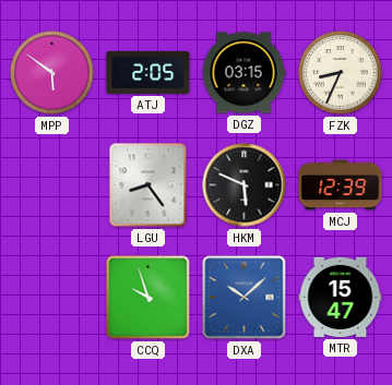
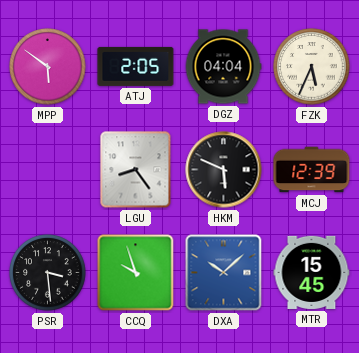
DGZ: 03:15 -> 04:04
FZK: 8:34 -> 5:34
PSR: none -> 3:29
MTR: 15:47 -> 15:45
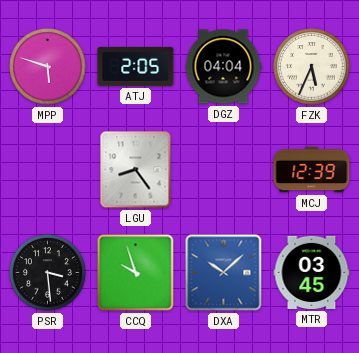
MPP: 5:51 -> 5:48
HKM: 5:49 -> none
MTR: 15:45 -> 03:45
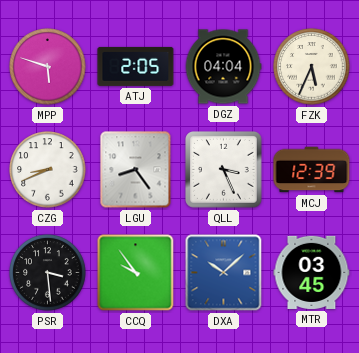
CZG: none -> 8:41
QLL: none -> 3:26
CCQ: 9:57 -> 9:54
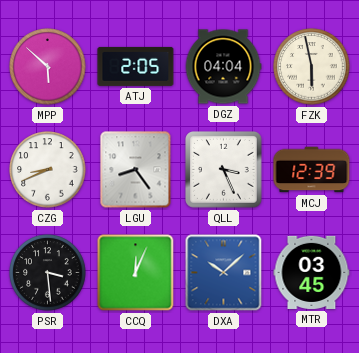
MPP: 5:48 -> 5:52
FZK: 5:34 -> 5:58
CCQ: 9:54 -> 12:04
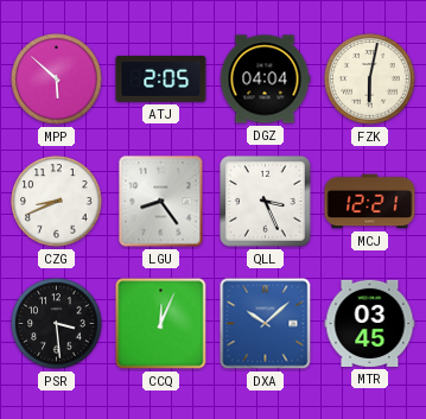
FZK: 5:58 -> 6:02
MCJ: 12:39 -> 12:21
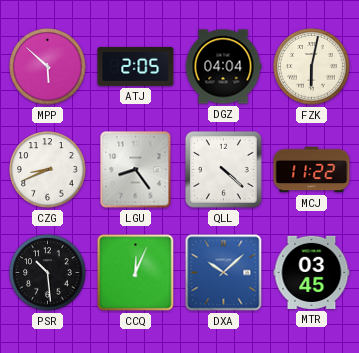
QLL: 3:26 -> 4:22
MCJ: 12:21 -> 11:22
PSR: 3:29 -> 10:29
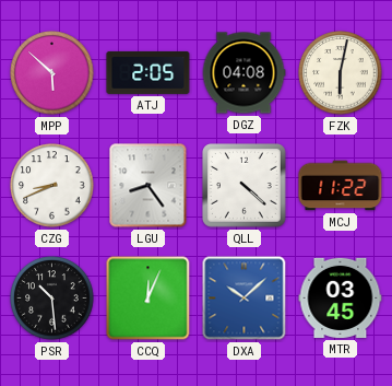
DGZ: 04:04 -> 04:08
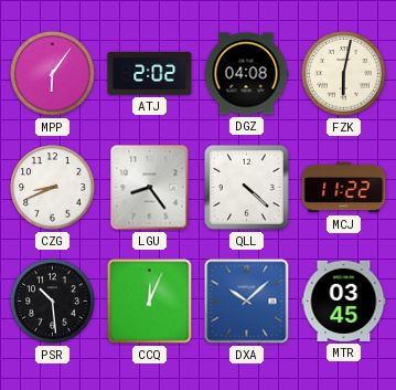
MPP: 5:52 -> 6:06
ATJ: 2:05 -> 2:02
